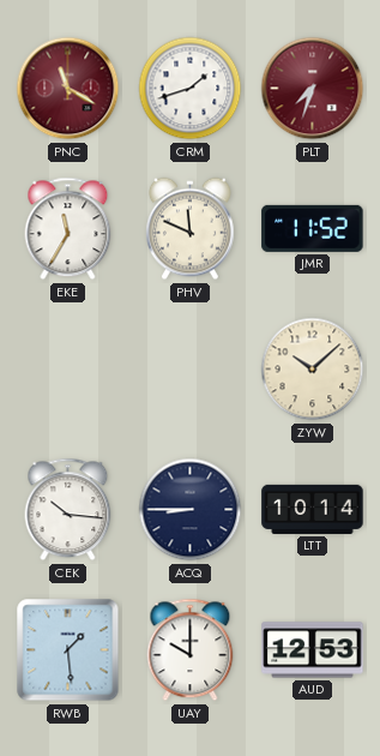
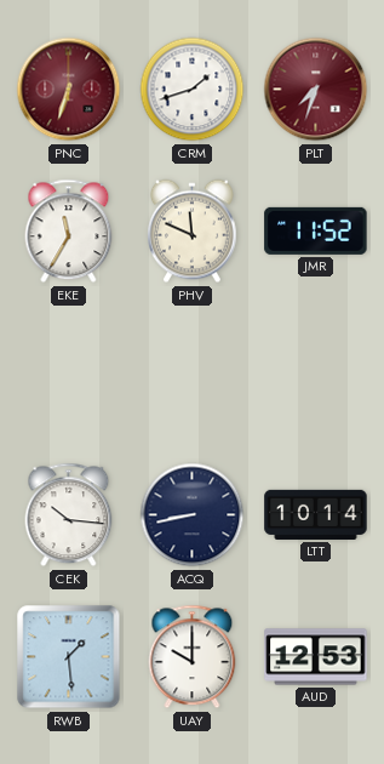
PNC: 11:20 -> 6:33
ZYW: 10:08 -> none
ACQ: 8:45 -> 8:43
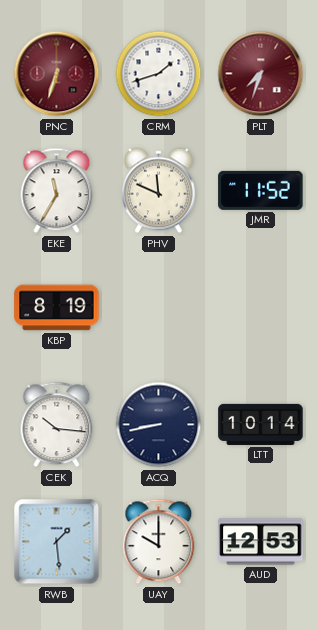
KBP: none -> 8:19
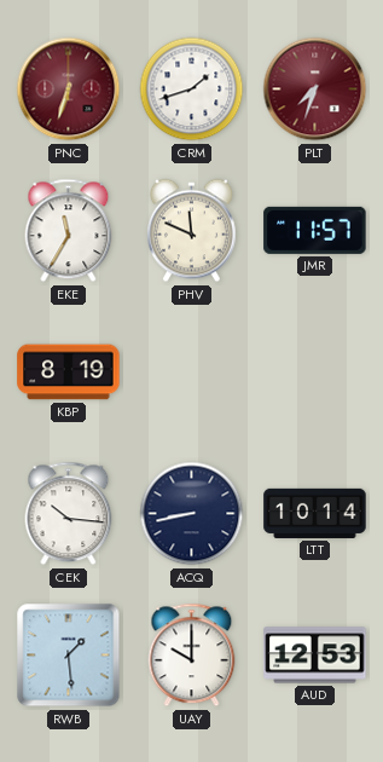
JMR: 11:52 -> 11:57
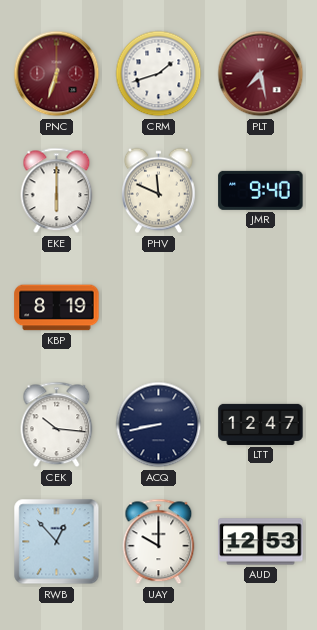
PLT: 7:33 -> 7:28
EKE: 11:35 -> 6:00
JMR: 11:57 -> 9:40
LTT: 10:14 -> 12:47
RWB: 1:29 -> 12:53
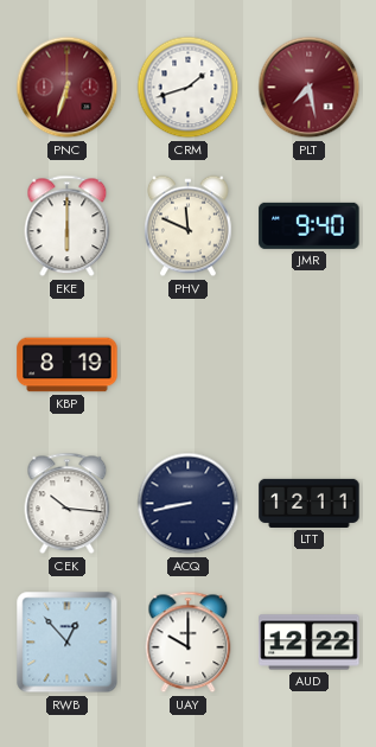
LTT: 12:47 -> 12:11
AUD: 12:53 -> 12:22
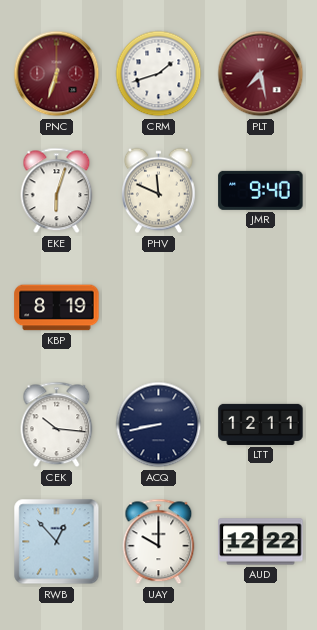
EKE: 6:00 -> 6:03
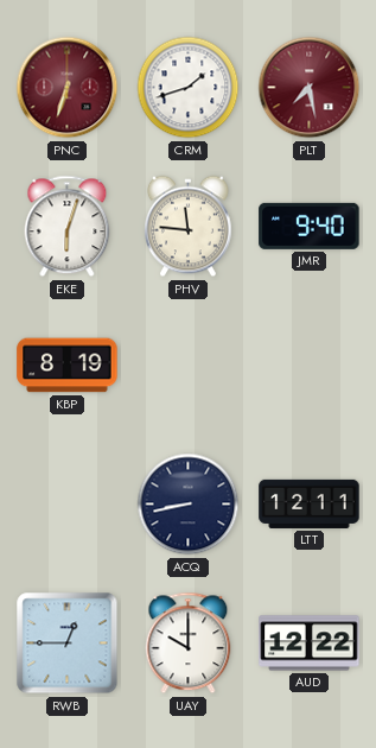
PHV: 11:49 -> 11:46
CEK: 10:16 -> none
RWB: 12:53 -> 12:45
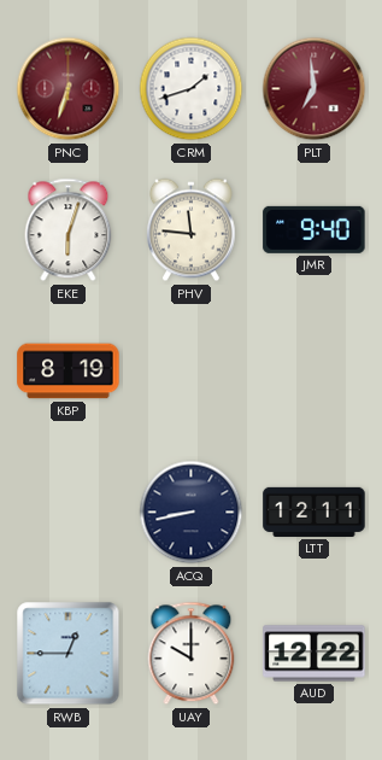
PLT: 7:28 -> 6:59
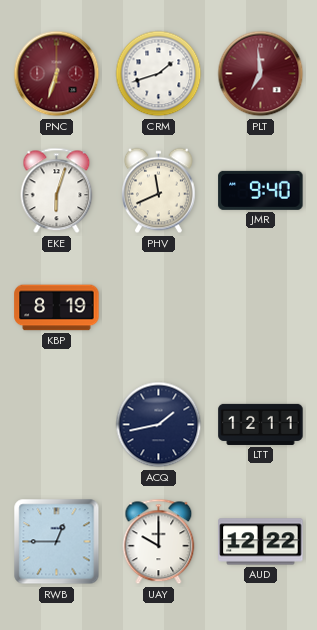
PHV: 11:46 -> 11:41
ACQ: 8:43 -> 1:43
